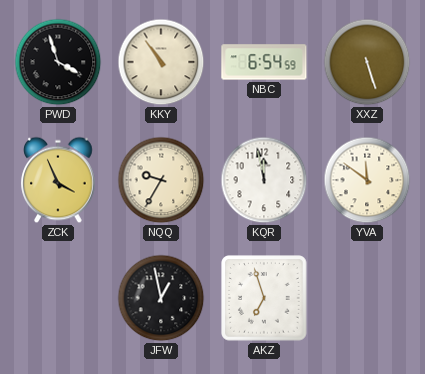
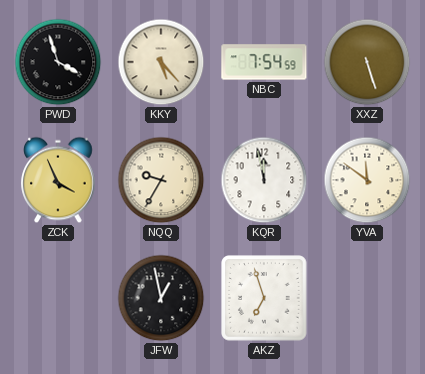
KKY: 10:54 -> 5:23
NBC: 6:54 -> 7:54
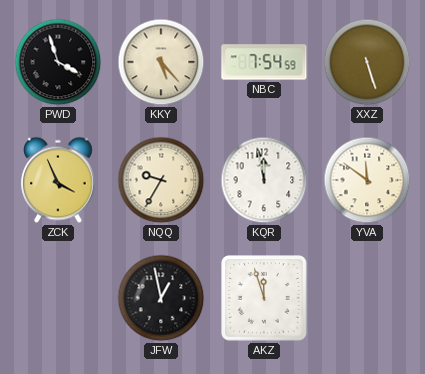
AKZ: 6:57 -> 11:57
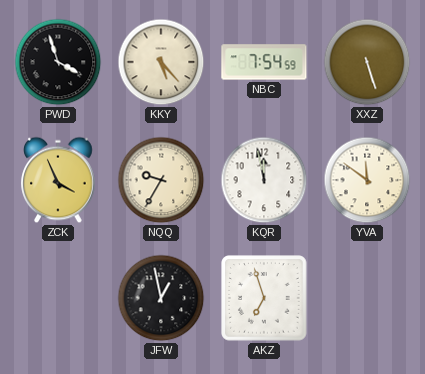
AKZ: 11:57 -> 6:57
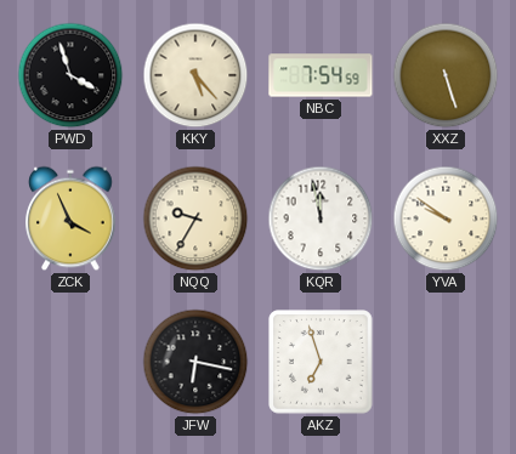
YVA: 11:51 -> 9:51
JFW: 12:58 -> 6:17
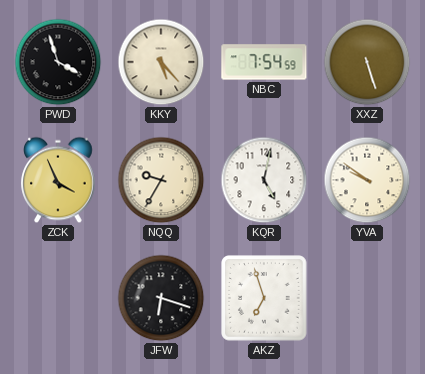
KQR: 11:58 -> 5:02
JFW: 6:17 -> 6:18
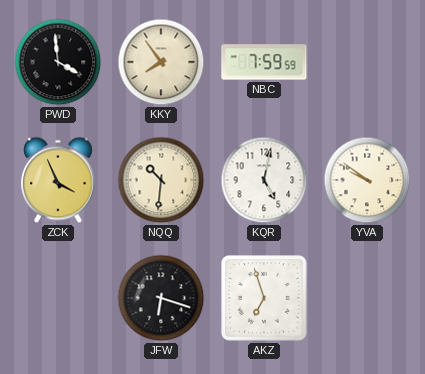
PWD: 3:57 -> 3:59
KKY: 5:23 -> 7:54
NBC: 7:54 -> 7:59
XXZ: 5:27 -> none
NQQ: 9:35 -> 10:31
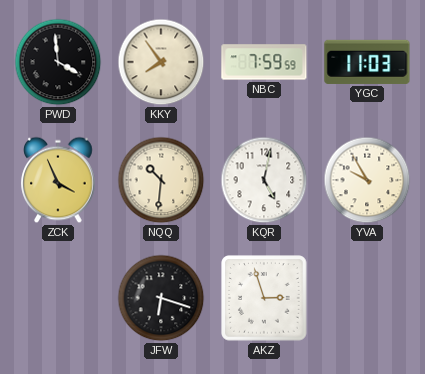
YGC: none -> 11:03
YVA: 9:51 -> 9:55
AKZ: 6:57 -> 2:57
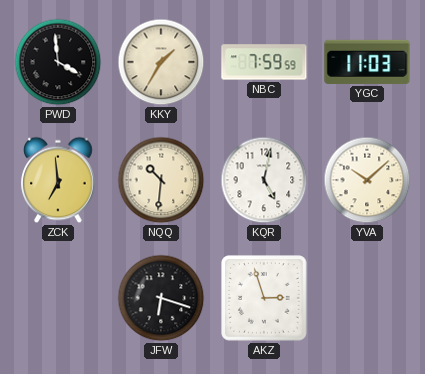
KKY: 7:54 -> 1:35
ZCK: 3:56 -> 6:59
YVA: 9:55 -> 10:08
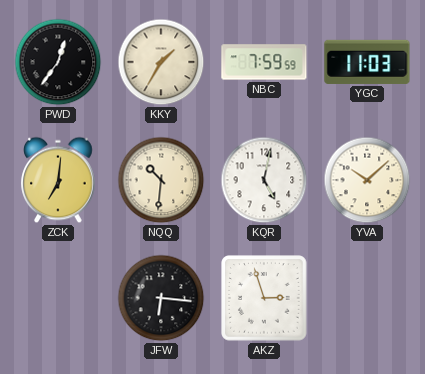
PWD: 3:59 -> 12:36
ZCK: 6:59 -> 7:01
JFW: 6:18 -> 6:16
